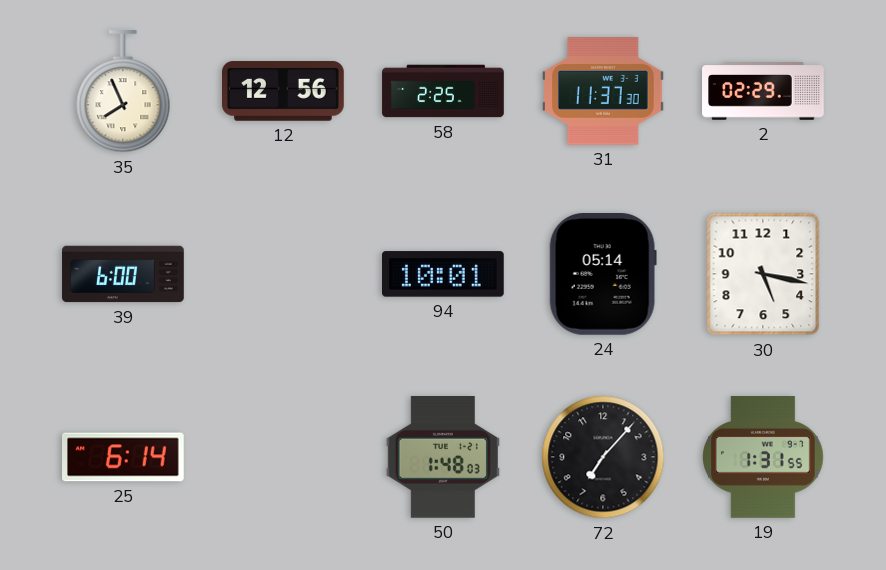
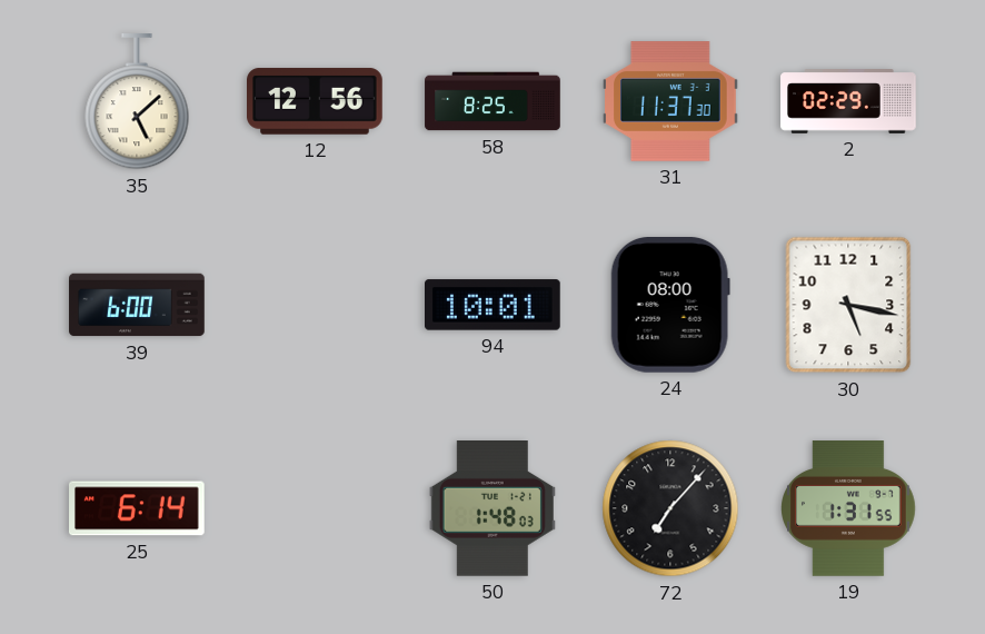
35: 7:56 -> 5:08
58: 2:25 -> 8:25
24: 05:14 -> 08:00
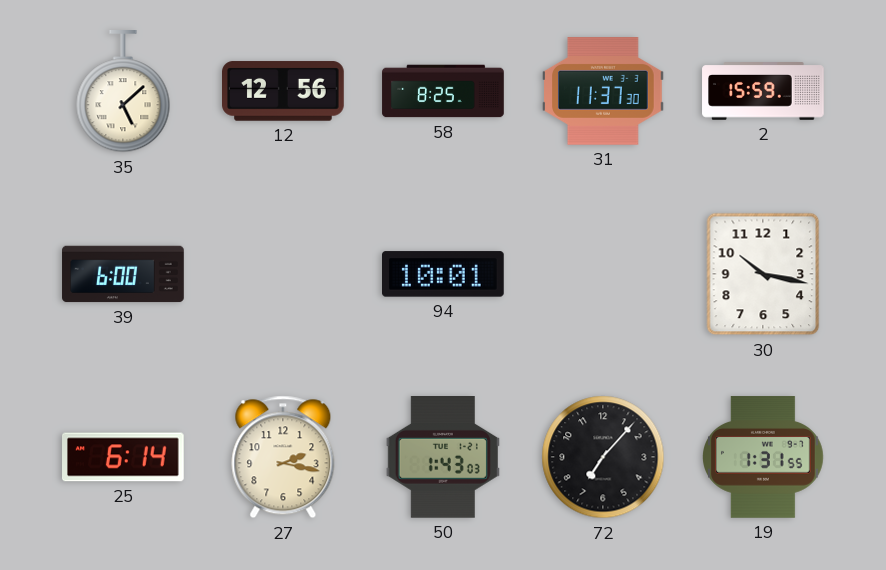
2: 02:29 -> 15:59
24: 08:00 -> none
30: 5:17 -> 10:17
27: none -> 2:17
50: 1:48 -> 1:43
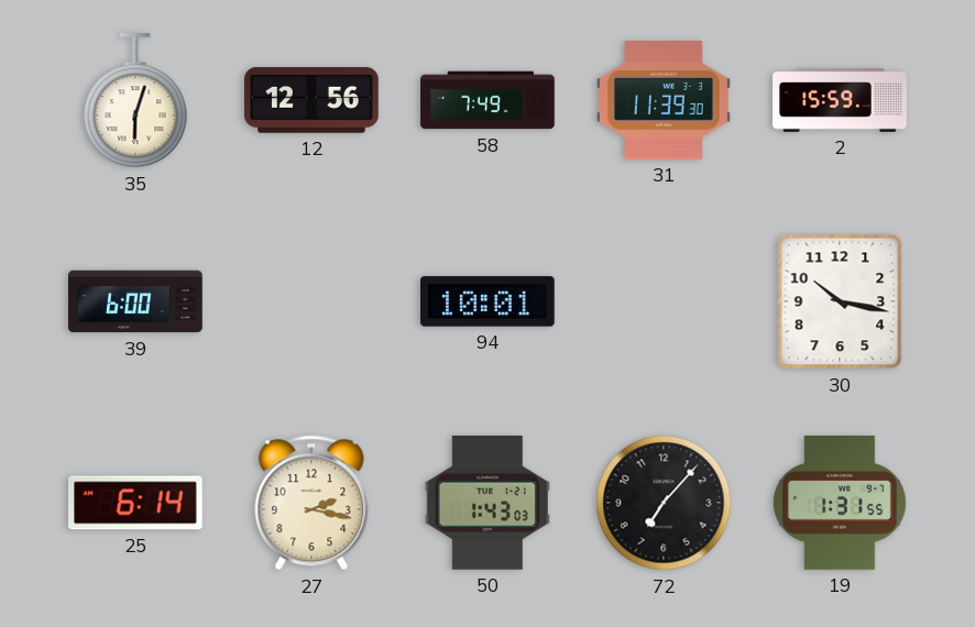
35: 5:08 -> 6:03
58: 8:25 -> 7:49
31: 11:37 -> 11:39
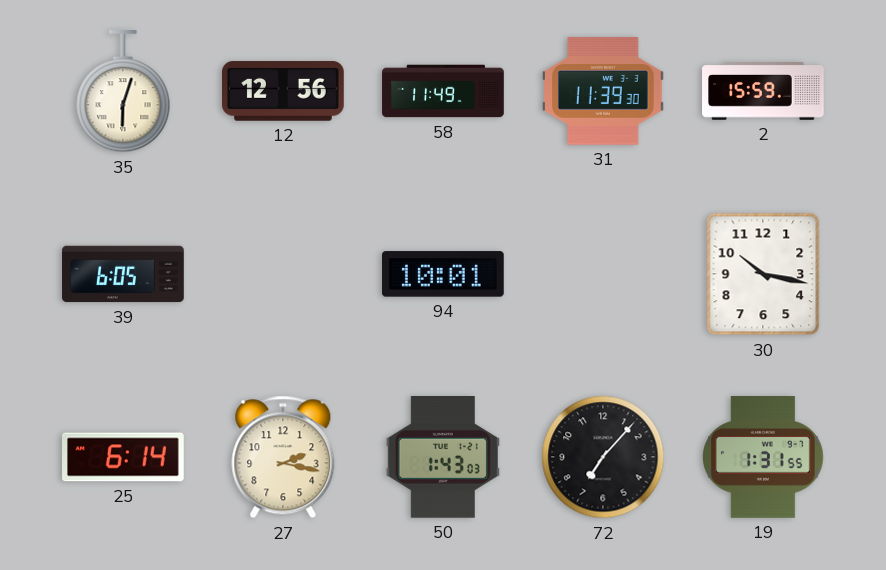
58: 7:49 -> 11:49
39: 6:00 -> 6:05
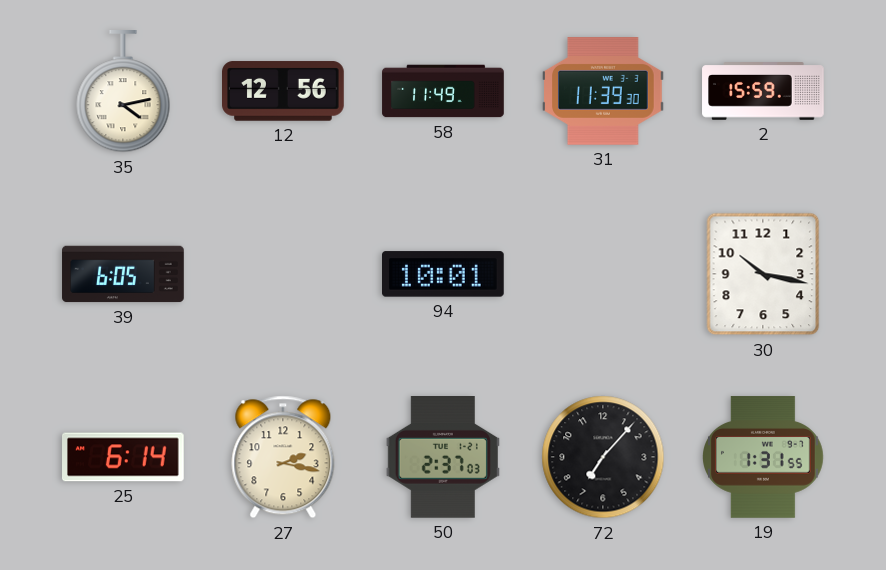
35: 6:03 -> 4:13
50: 1:43 -> 2:37
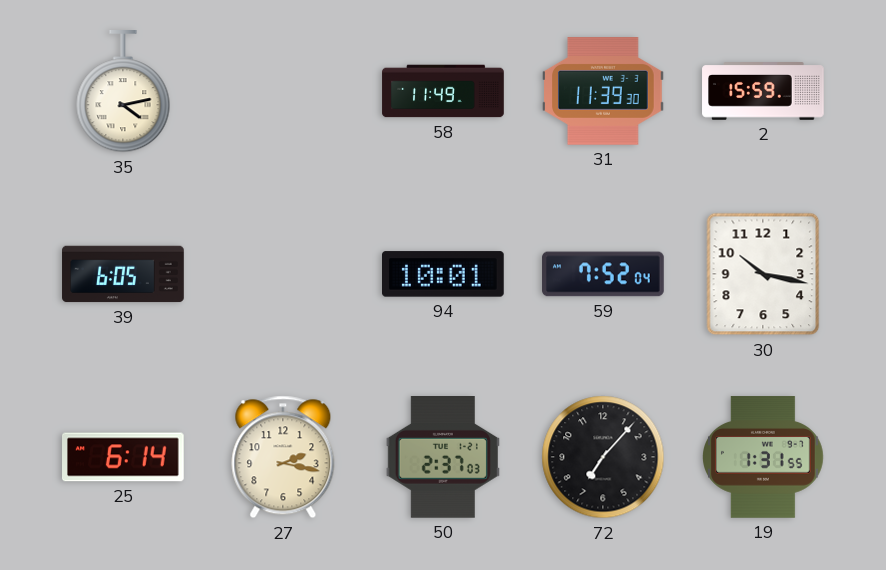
12: 12:56 -> none
59: none -> 7:52
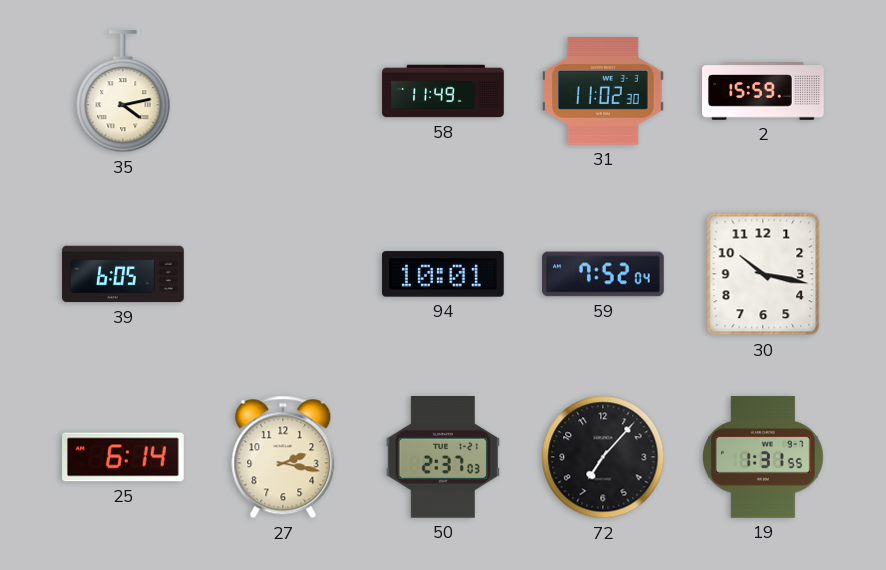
31: 11:39 -> 11:02
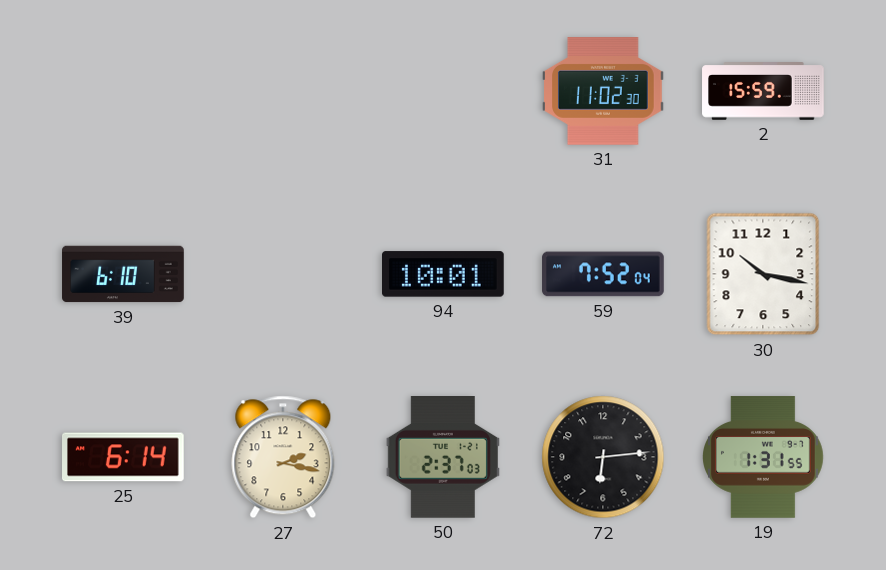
35: 4:13 -> none
58: 11:49 -> none
39: 6:05 -> 6:10
72: 7:07 -> 6:14
